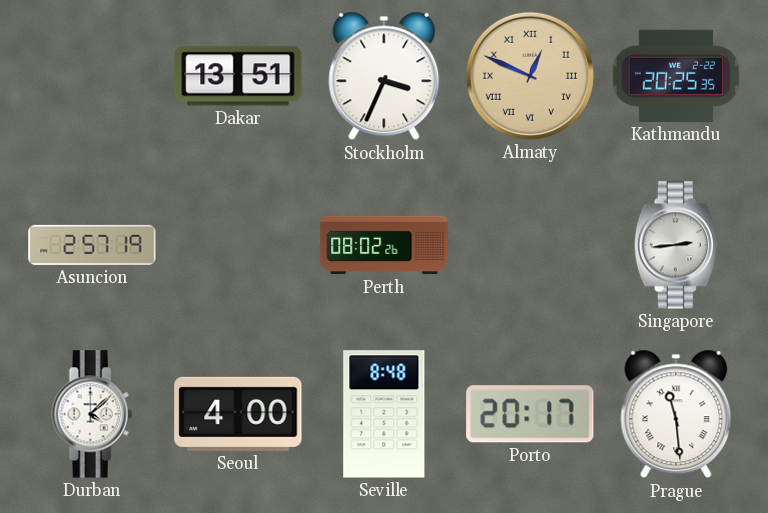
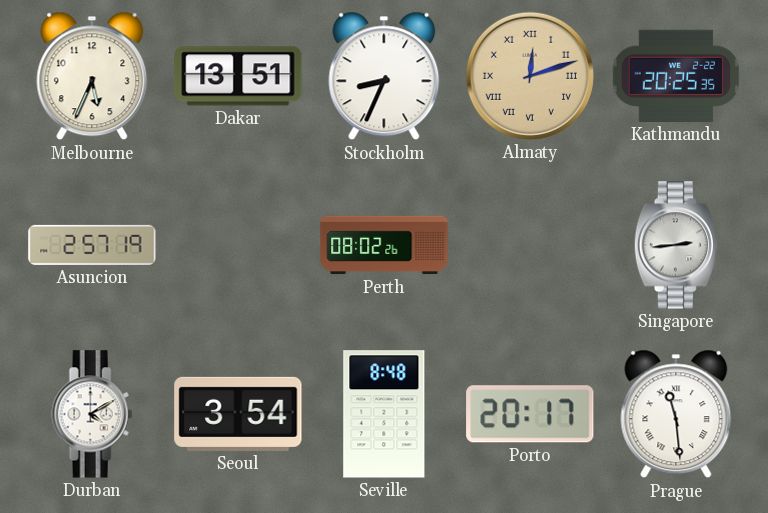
Melbourne: none -> 5:34
Stockholm: 3:34 -> 8:34
Almaty: 12:49 -> 12:12
Durban: 4:08 -> 4:10
Seoul: 4:00 -> 3:54
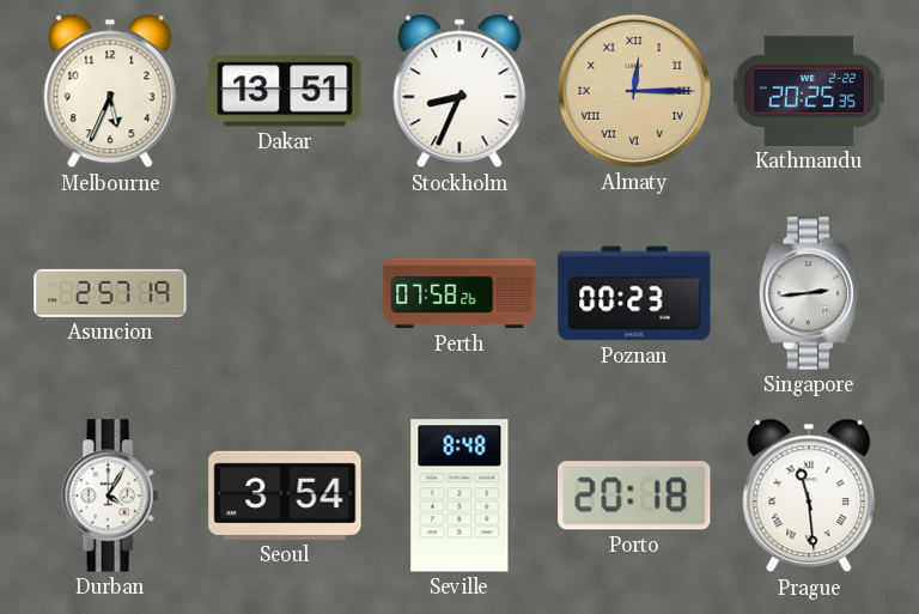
Almaty: 12:12 -> 12:15
Perth: 08:02 -> 07:58
Poznan: none -> 00:23
Durban: 4:10 -> 4:05
Porto: 20:17 -> 20:18
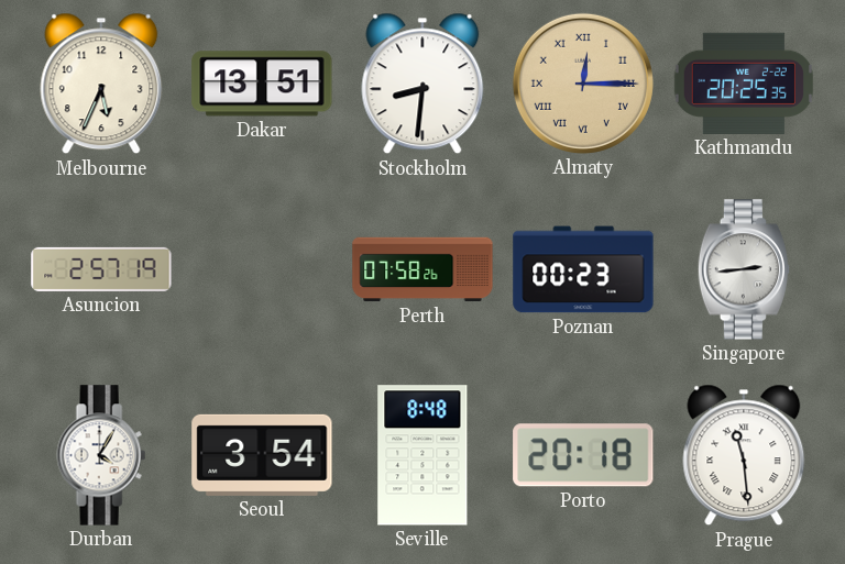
Stockholm: 8:34 -> 8:31
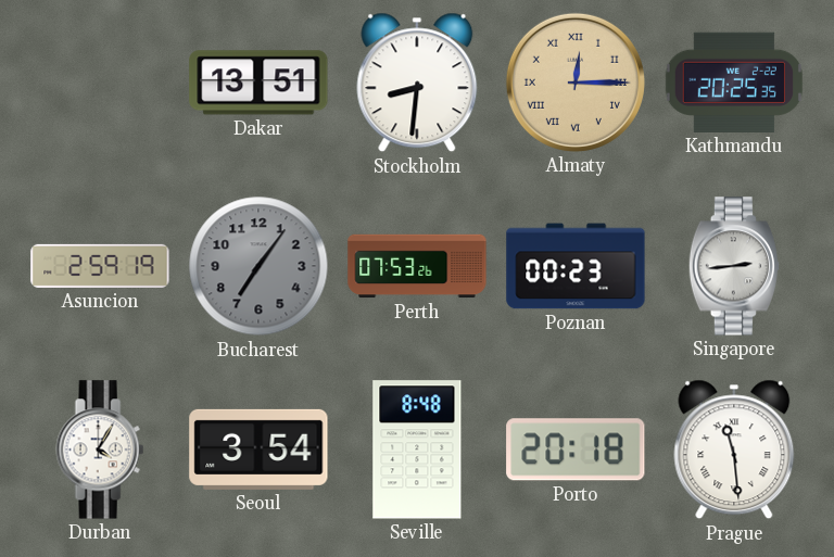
Melbourne: 5:34 -> none
Asuncion: 2:57 -> 2:59
Bucharest: none -> 7:06
Perth: 07:58 -> 07:53
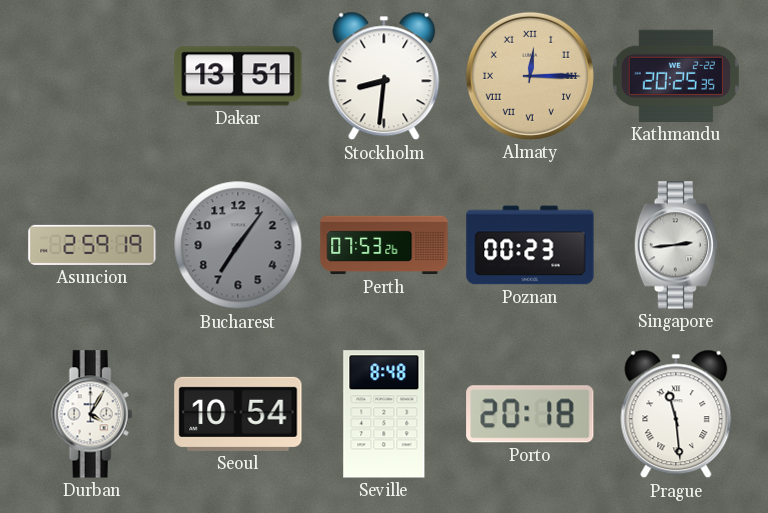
Seoul: 3:54 -> 10:54
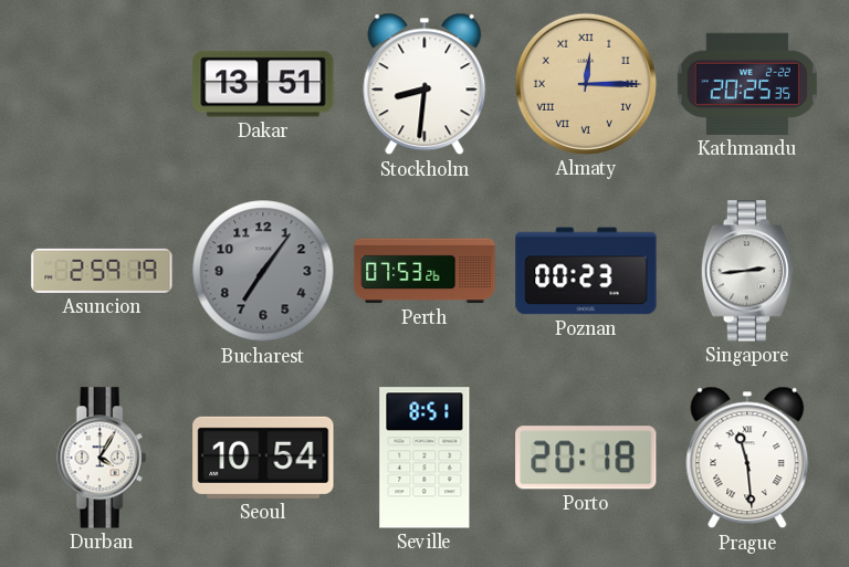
Seville: 8:48 -> 8:51
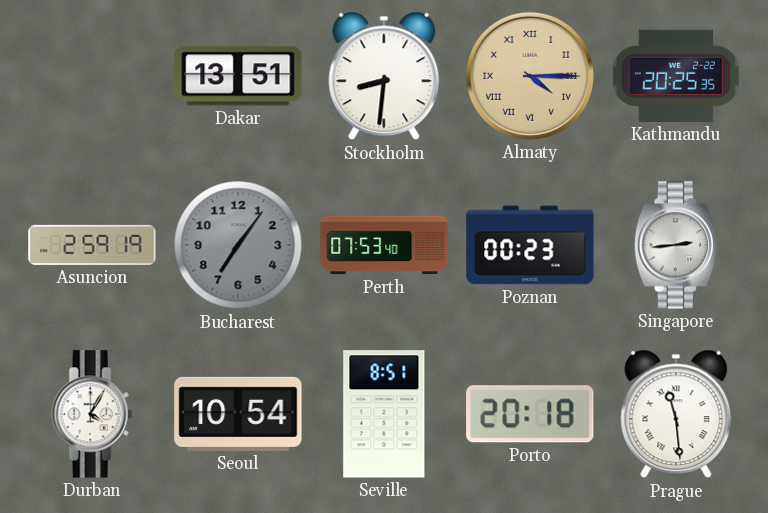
Almaty: 12:15 -> 4:15
Perth: 07:53:26 -> 07:53:40
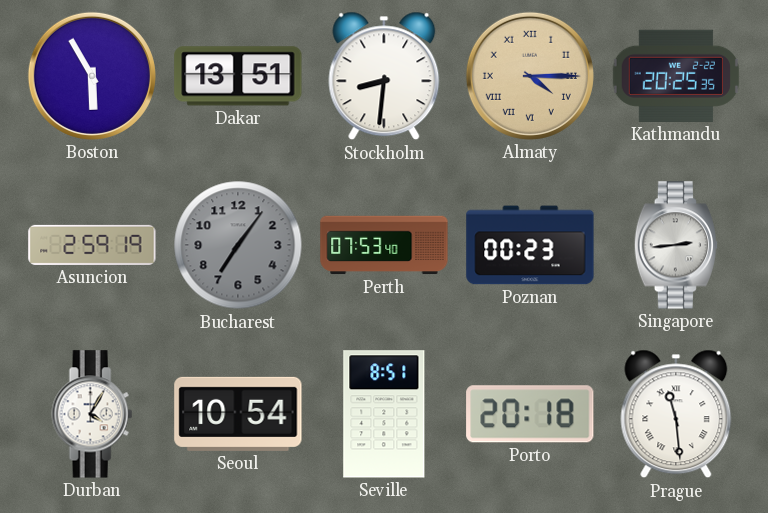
Boston: none -> 5:55
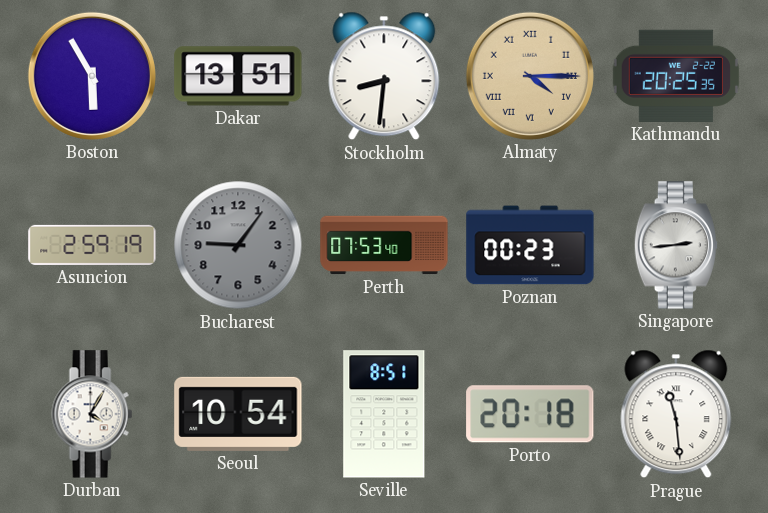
Bucharest: 7:06 -> 9:06
